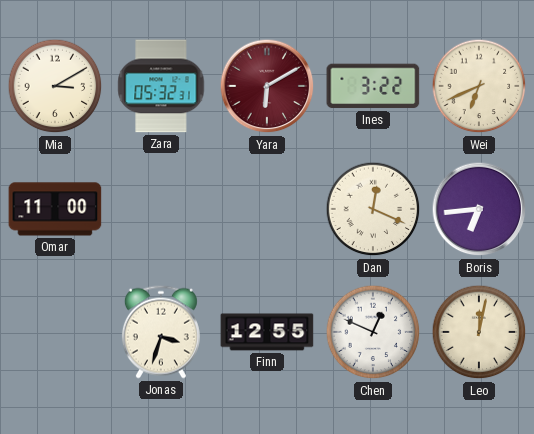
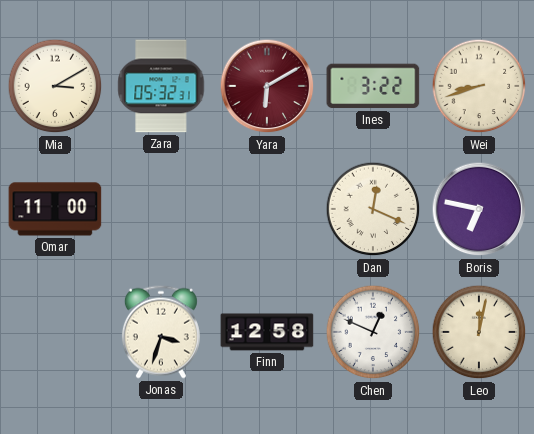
Wei: 6:41 -> 8:42
Boris: 6:44 -> 6:47
Finn: 12:55 -> 12:58
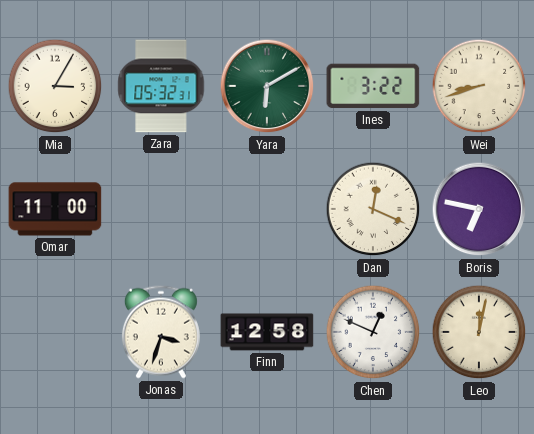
Mia: 3:10 -> 3:05
Yara dial: burgundy -> green
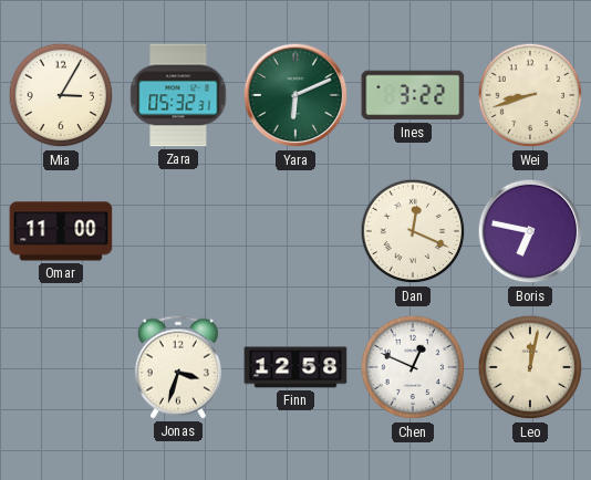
Yara: 6:10 -> 6:11
